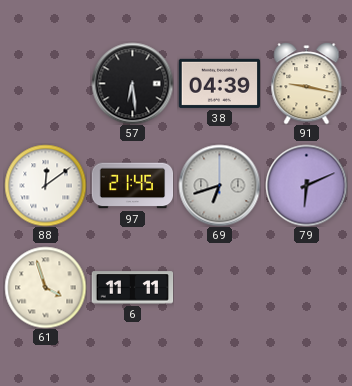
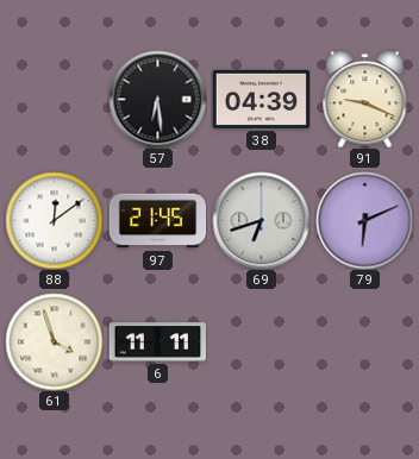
91: 9:17 -> 9:19
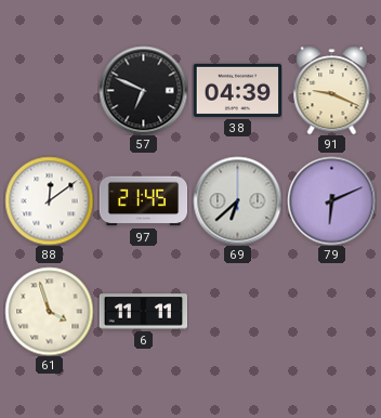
57: 6:29 -> 6:49
69: 6:42 -> 6:38
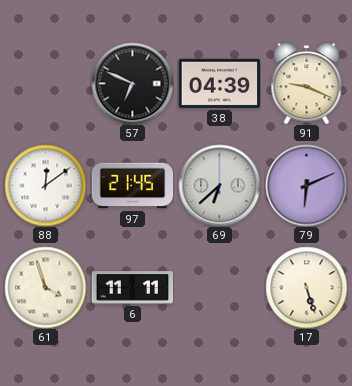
17: none -> 5:27
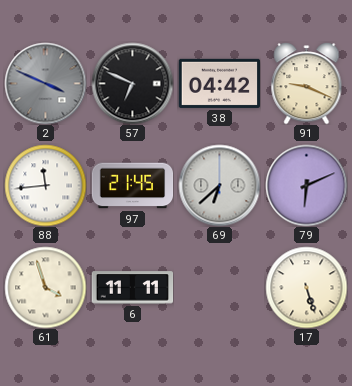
2: none -> 3:49
38: 04:39 -> 04:42
88: 12:09 -> 11:44
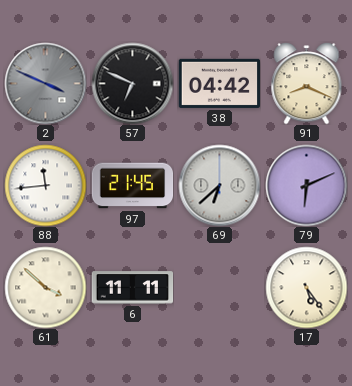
91: 9:19 -> 8:19
61: 3:57 -> 3:52
17: 5:27 -> 5:24
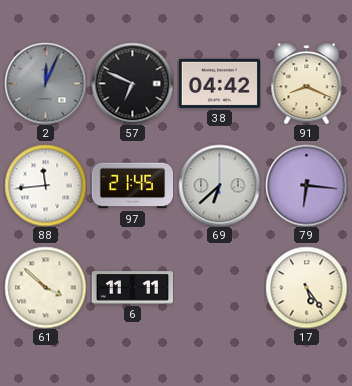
2: 3:49 -> 12:04
79: 6:11 -> 6:16
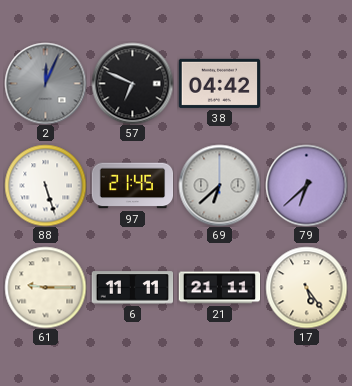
91: 8:19 -> none
88: 11:44 -> 5:27
79: 6:16 -> 6:38
61: 3:52 -> 9:15
21: none -> 21:11
